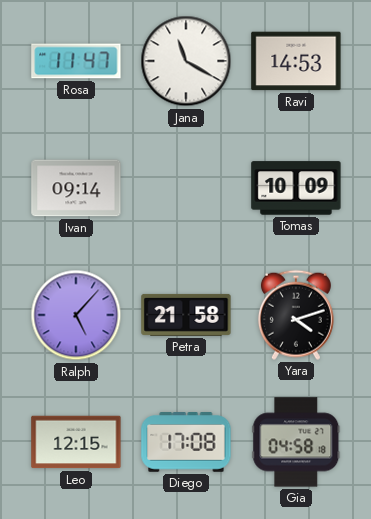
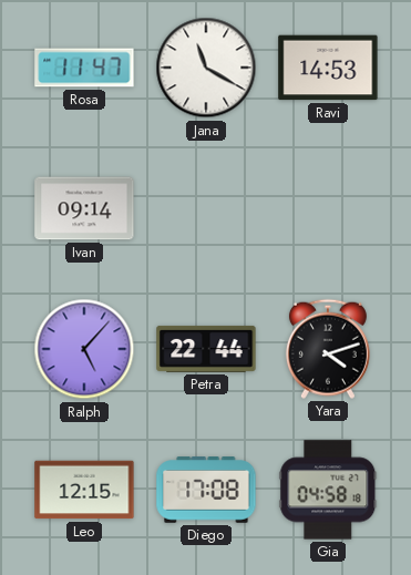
Tomas: 10:09 -> none
Petra: 21:58 -> 22:44
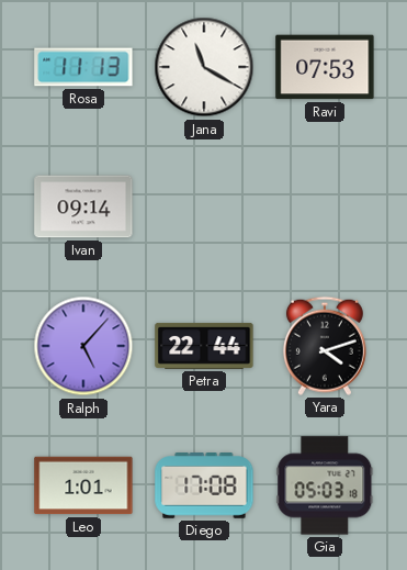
Rosa: 11:47 -> 11:13
Ravi: 14:53 -> 07:53
Leo: 12:15 -> 1:01
Gia: 04:58 -> 05:03
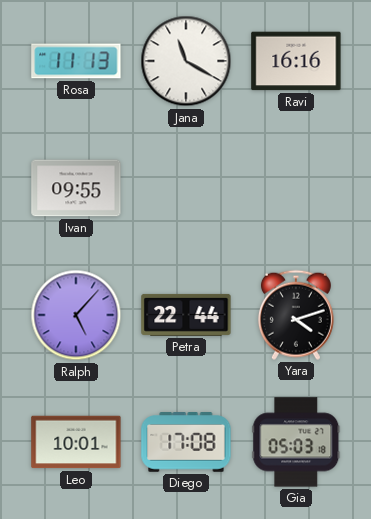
Ravi: 07:53 -> 16:16
Ivan: 09:14 -> 09:55
Leo: 1:01 -> 10:01
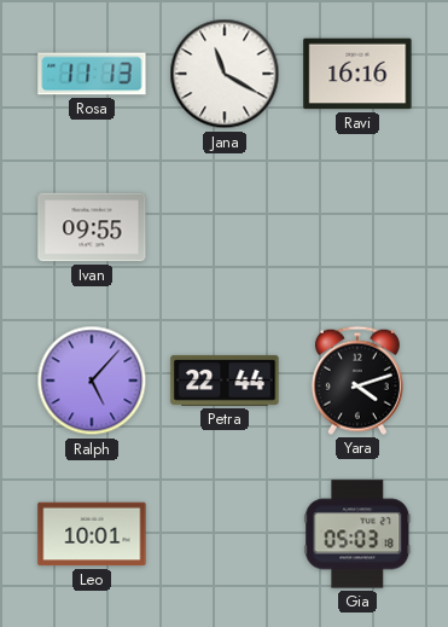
Diego: 17:08 -> none
